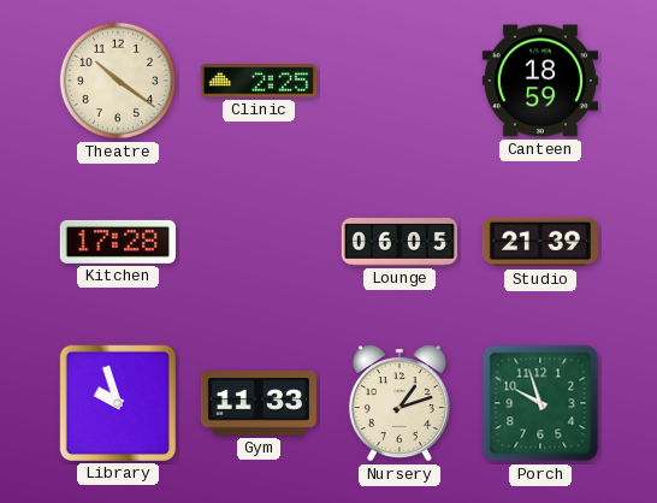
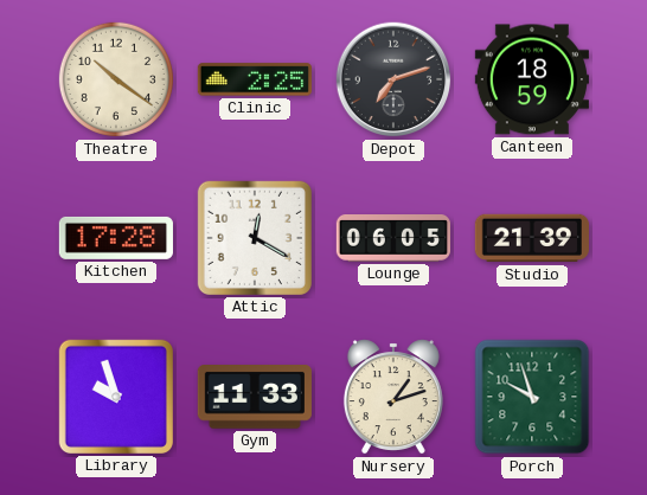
Depot: none -> 7:12
Attic: none -> 12:20
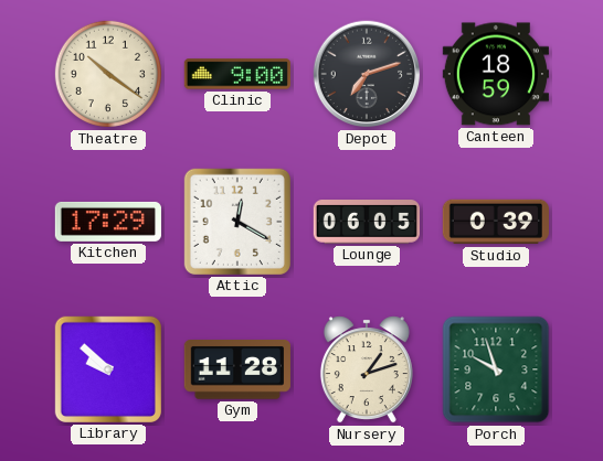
Clinic: 2:25 -> 9:00
Kitchen: 17:28 -> 17:29
Studio: 21:39 -> 0:39
Library: 9:57 -> 9:52
Gym: 11:33 -> 11:28
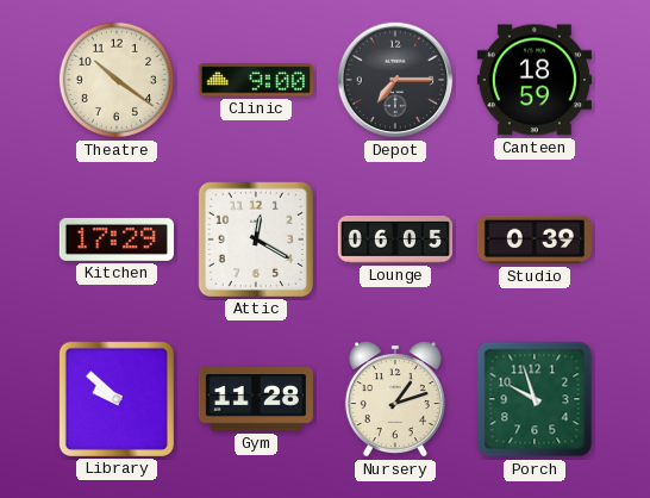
Depot: 7:12 -> 7:15
